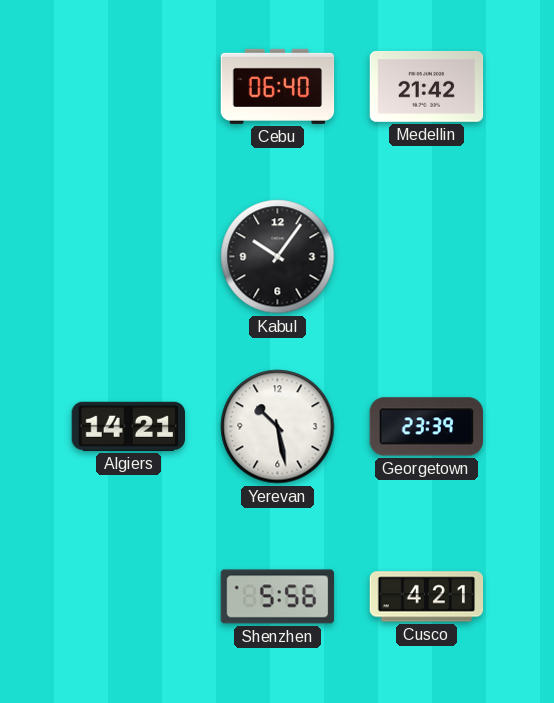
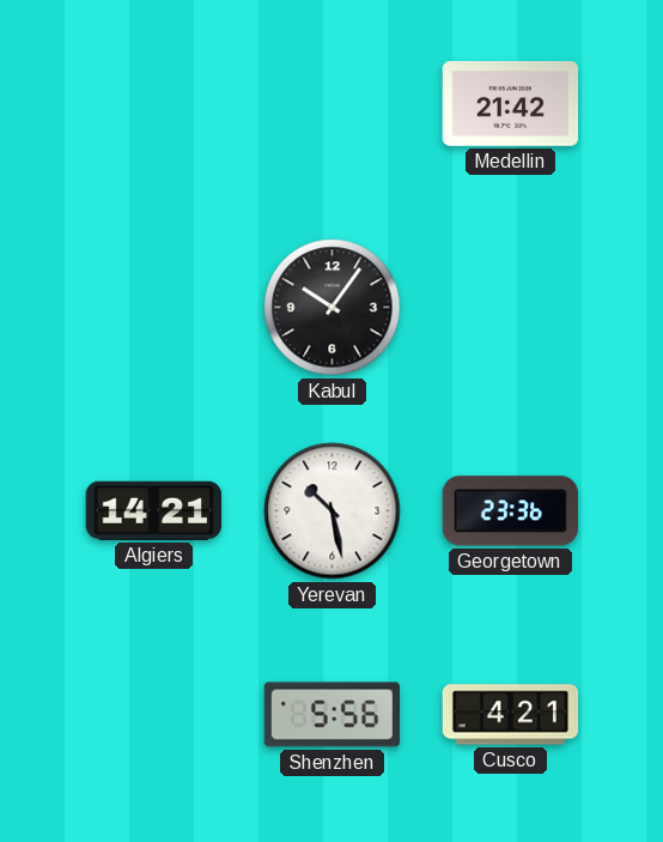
Cebu: 06:40 -> none
Georgetown: 23:39 -> 23:36
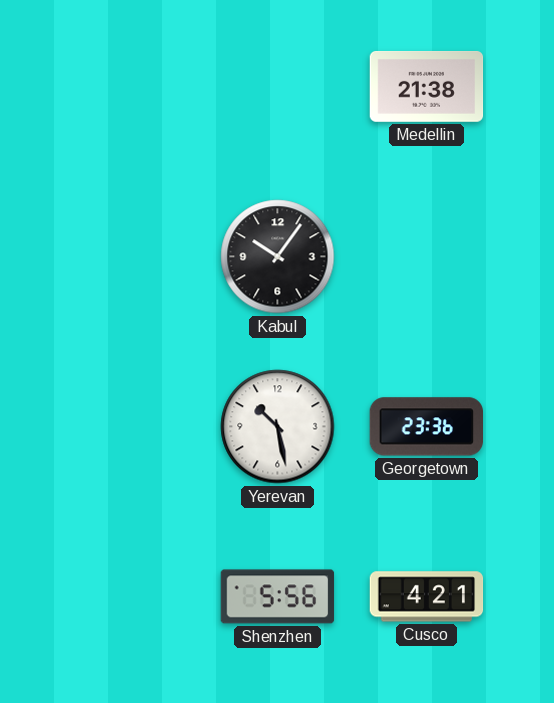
Medellin: 21:42 -> 21:38
Algiers: 14:21 -> none
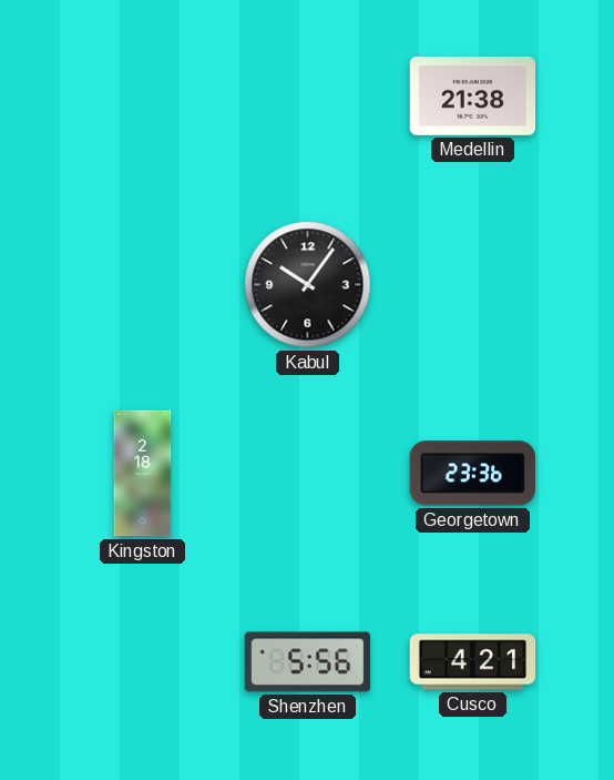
Kingston: none -> 2:18
Yerevan: 10:28 -> none
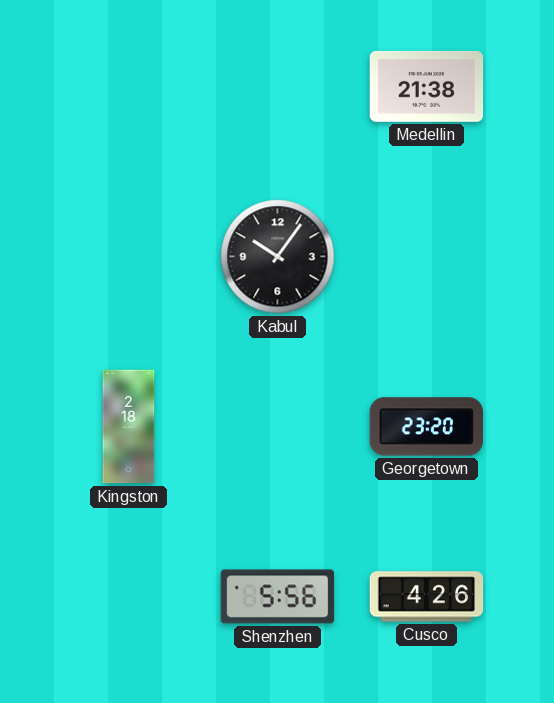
Georgetown: 23:36 -> 23:20
Cusco: 4:21 -> 4:26
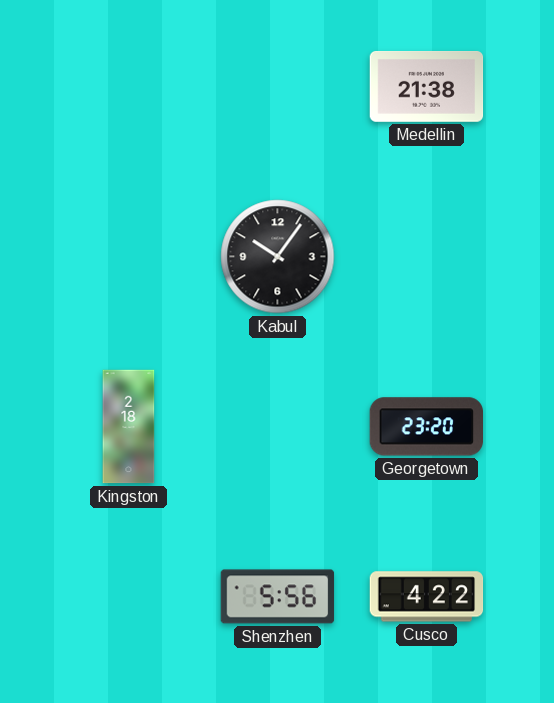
Cusco: 4:26 -> 4:22
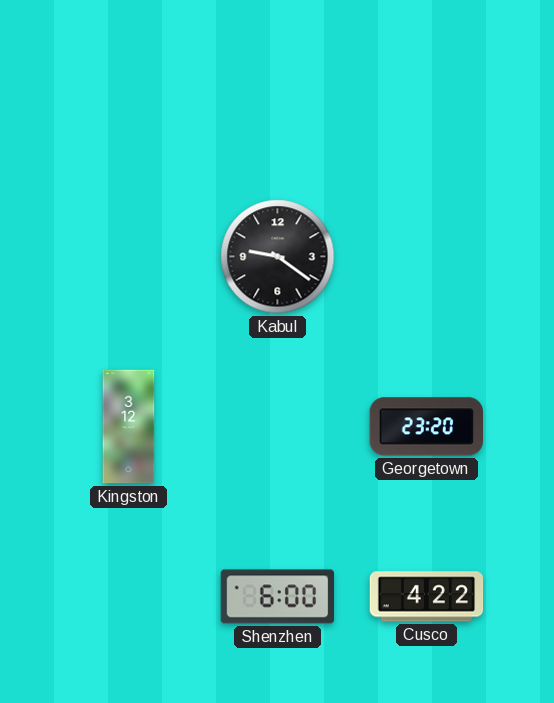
Medellin: 21:38 -> none
Kabul: 10:06 -> 9:21
Kingston: 2:18 -> 3:12
Shenzhen: 5:56 -> 6:00
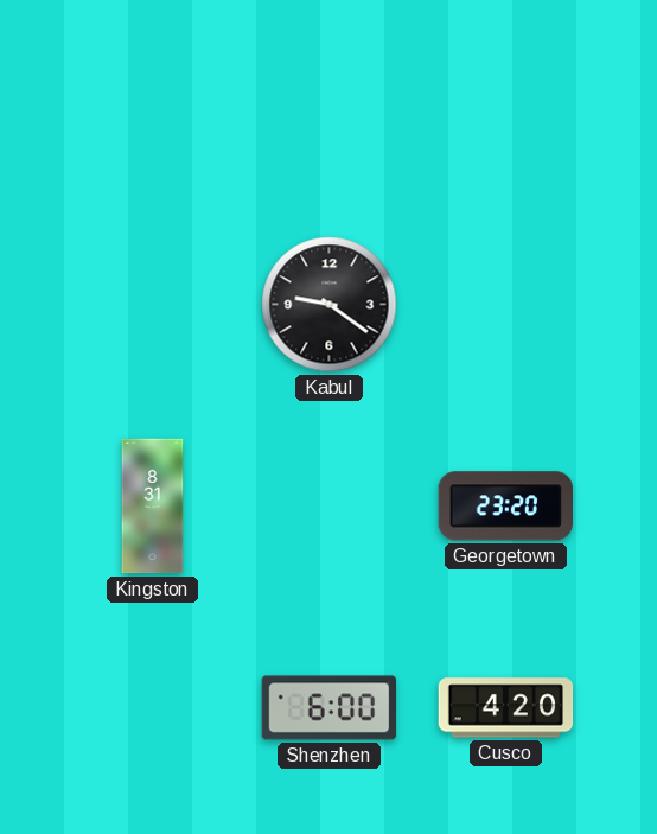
Kingston: 3:12 -> 8:31
Cusco: 4:22 -> 4:20
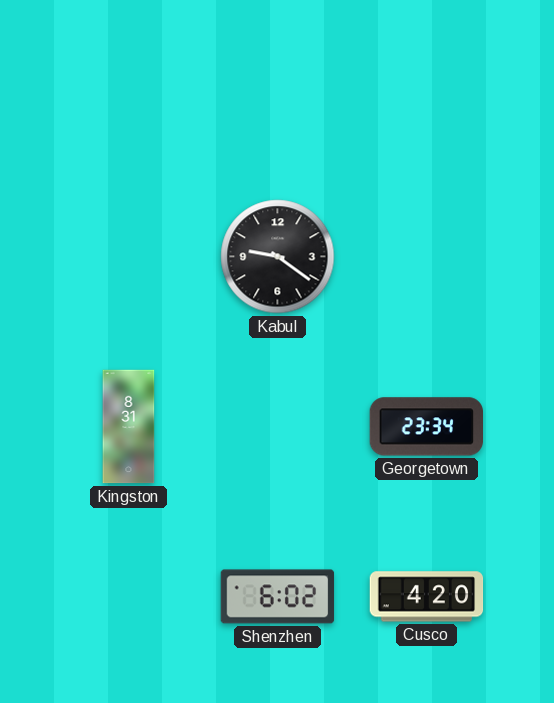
Georgetown: 23:20 -> 23:34
Shenzhen: 6:00 -> 6:02
